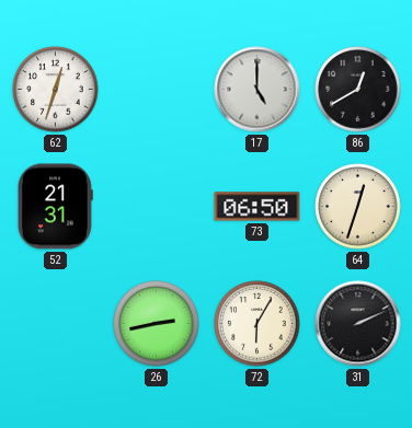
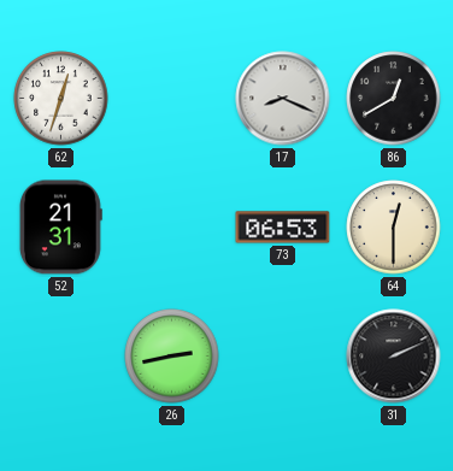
17: 5:00 -> 8:19
73: 06:50 -> 06:53
64: 12:33 -> 12:30
72: 6:05 -> none
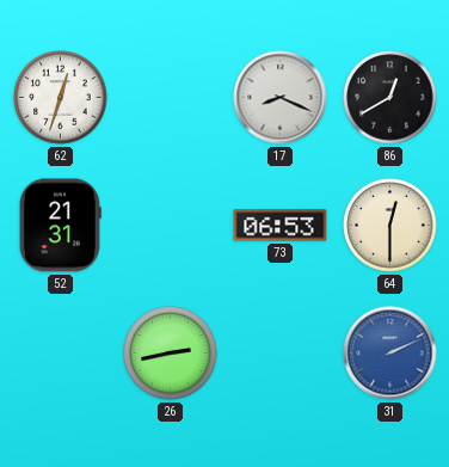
31 dial: black -> blue
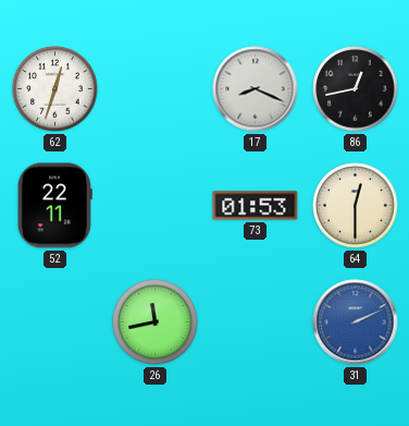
86: 12:40 -> 12:43
52: 21:31 -> 22:11
73: 06:53 -> 01:53
26: 2:43 -> 11:43
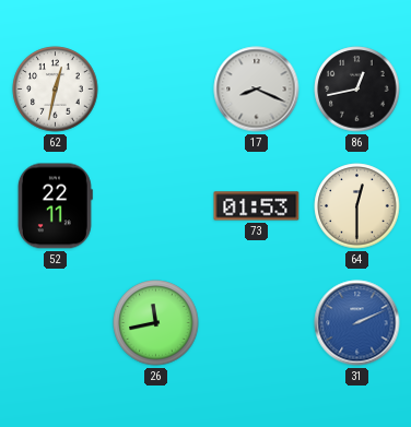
62: 12:33 -> 12:32
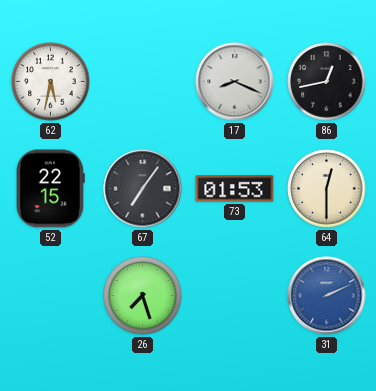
62: 12:32 -> 5:32
52: 22:11 -> 22:15
67: none -> 7:06
26: 11:43 -> 7:27
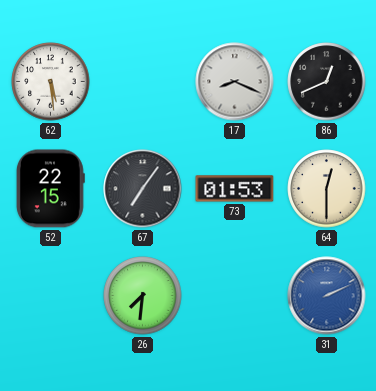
62: 5:32 -> 5:29
86: 12:43 -> 12:41
26: 7:27 -> 7:31
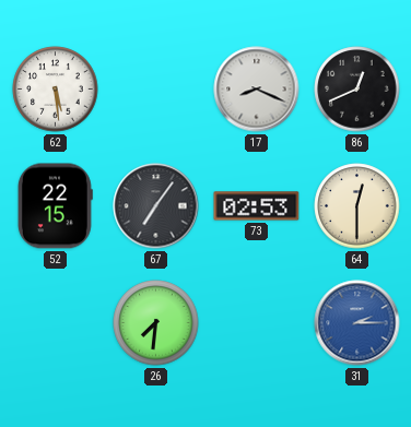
73: 01:53 -> 02:53
31: 2:11 -> 2:15
